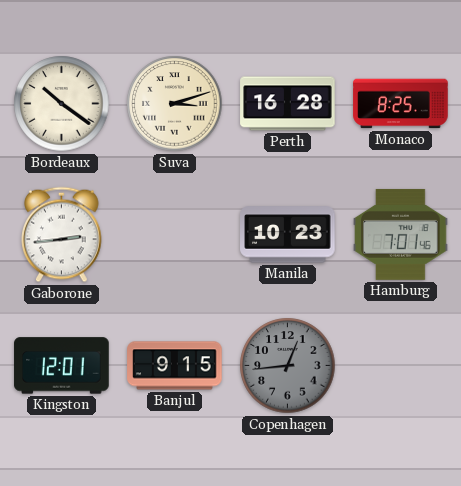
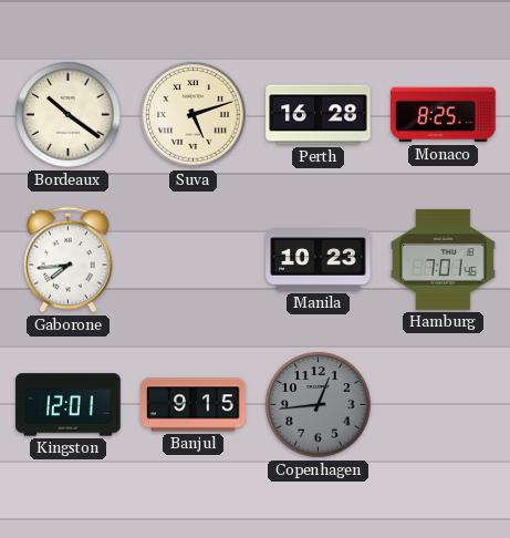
Suva: 3:12 -> 5:12
Gaborone: 2:44 -> 7:44
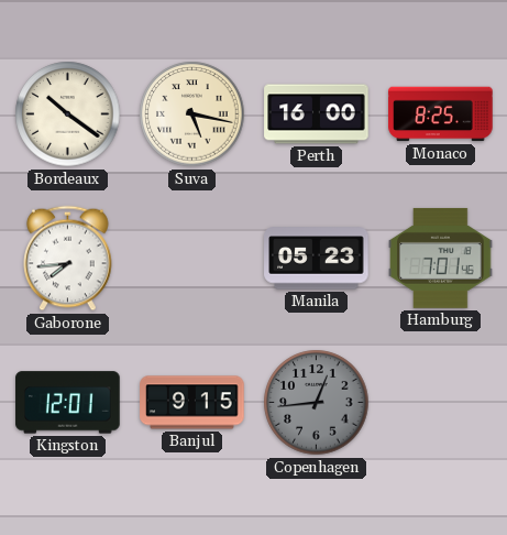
Suva: 5:12 -> 5:17
Perth: 16:28 -> 16:00
Manila: 10:23 -> 05:23
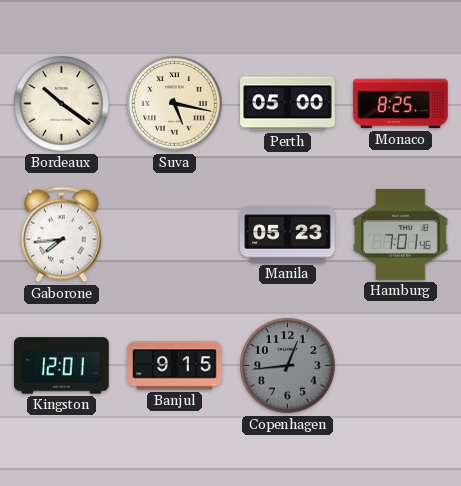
Perth: 16:00 -> 05:00
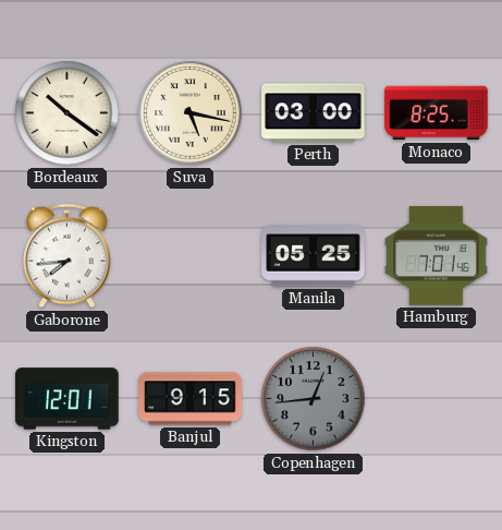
Perth: 05:00 -> 03:00
Manila: 05:23 -> 05:25
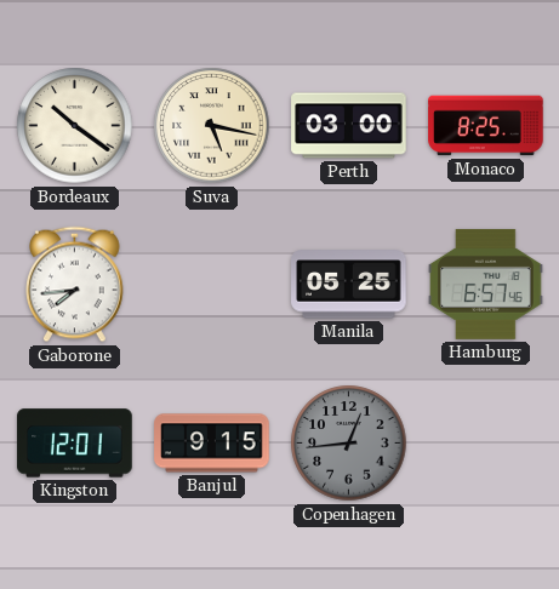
Hamburg: 7:01 -> 6:57
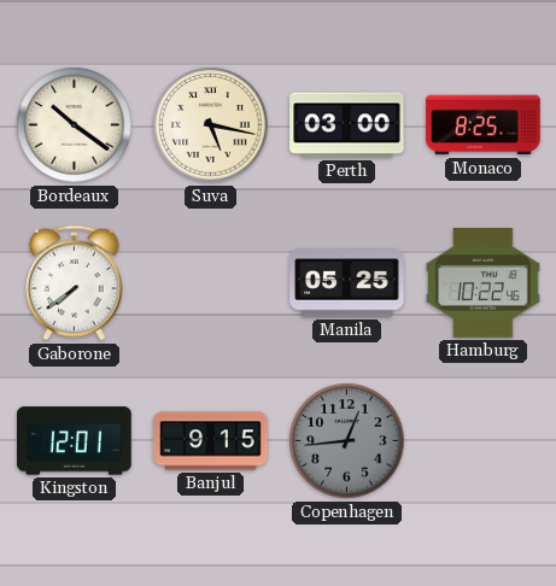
Gaborone: 7:44 -> 7:39
Hamburg: 6:57 -> 10:22
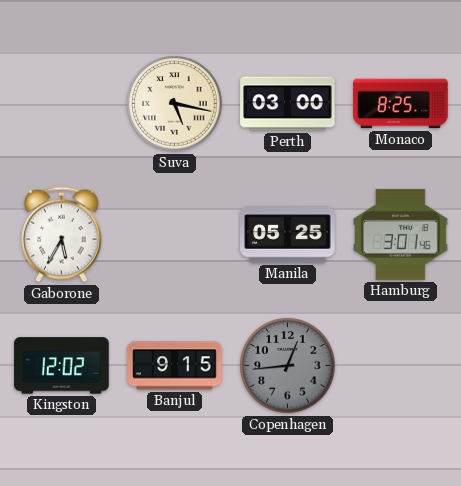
Bordeaux: 10:21 -> none
Gaborone: 7:39 -> 5:35
Hamburg: 10:22 -> 3:01
Kingston: 12:01 -> 12:02
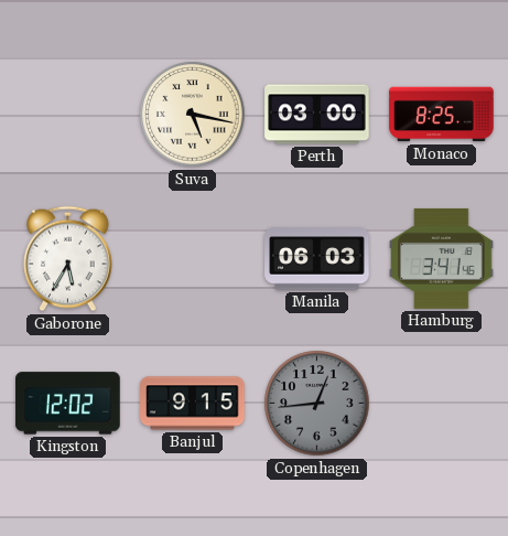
Manila: 05:25 -> 06:03
Hamburg: 3:01 -> 3:41
